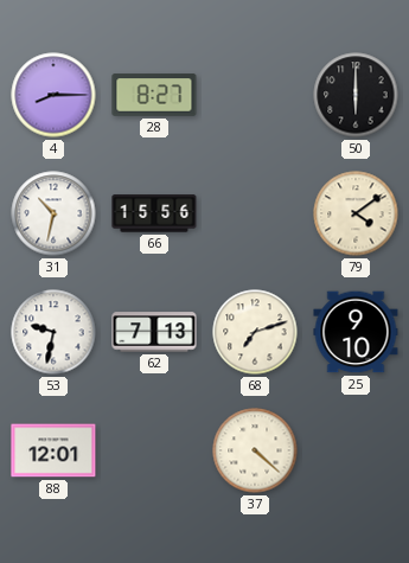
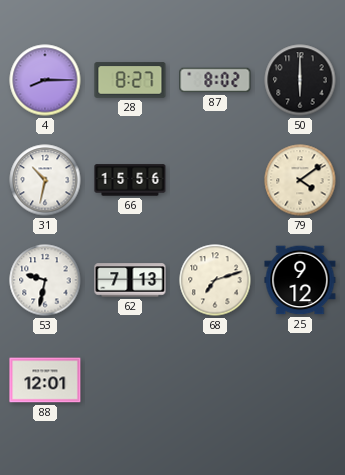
87: none -> 8:02
25: 9:10 -> 9:12
37: 4:22 -> none
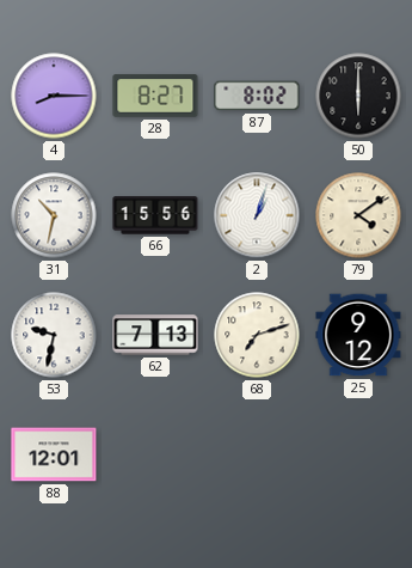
2: none -> 1:03
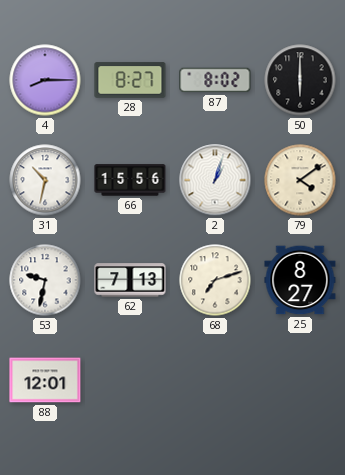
25: 9:12 -> 8:27
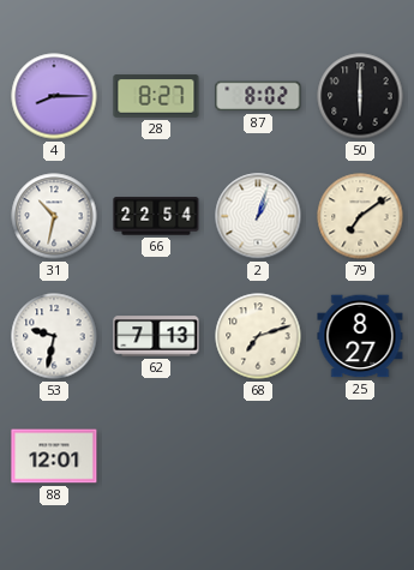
66: 15:56 -> 22:54
79: 4:09 -> 7:09
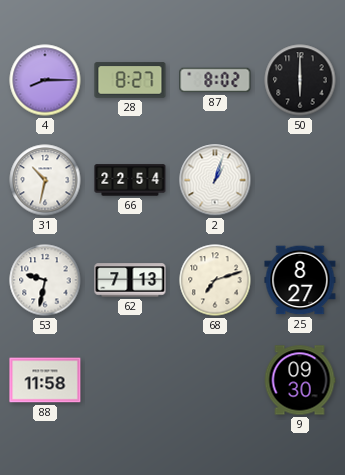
79: 7:09 -> none
88: 12:01 -> 11:58
9: none -> 09:30
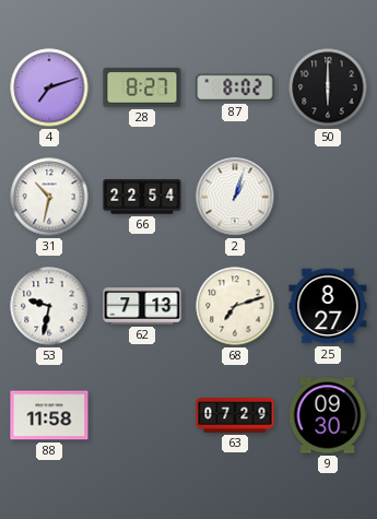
4: 8:15 -> 7:12
63: none -> 07:29
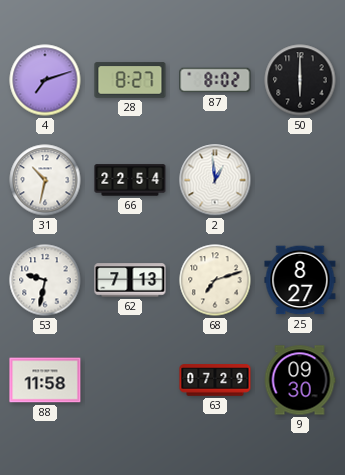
2: 1:03 -> 12:59
